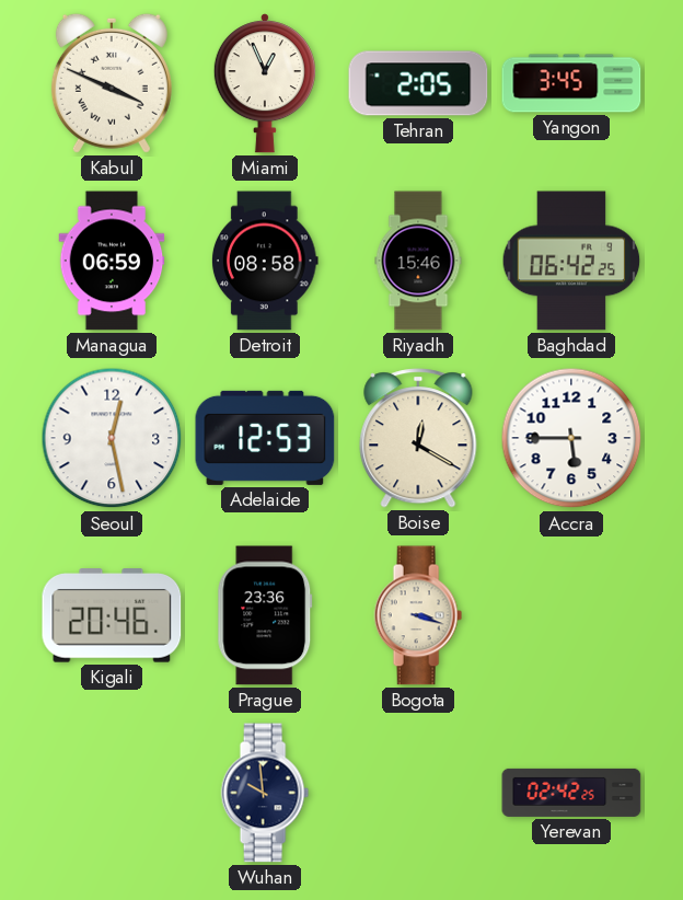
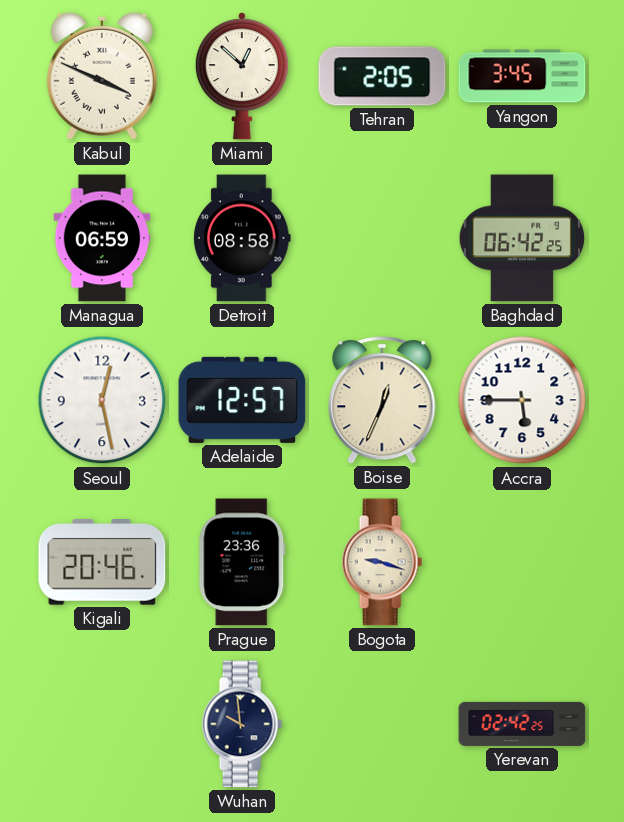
Miami: 12:56 -> 12:52
Riyadh: 15:46 -> none
Adelaide: 12:53 -> 12:57
Boise: 12:20 -> 12:34
Bogota: 3:18 -> 9:18
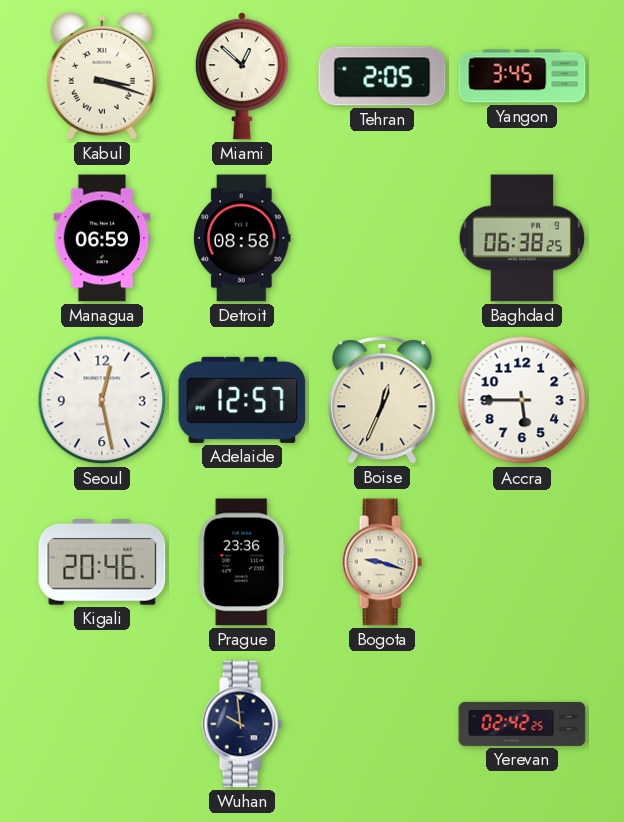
Kabul: 3:49 -> 3:18
Baghdad: 06:42 -> 06:38
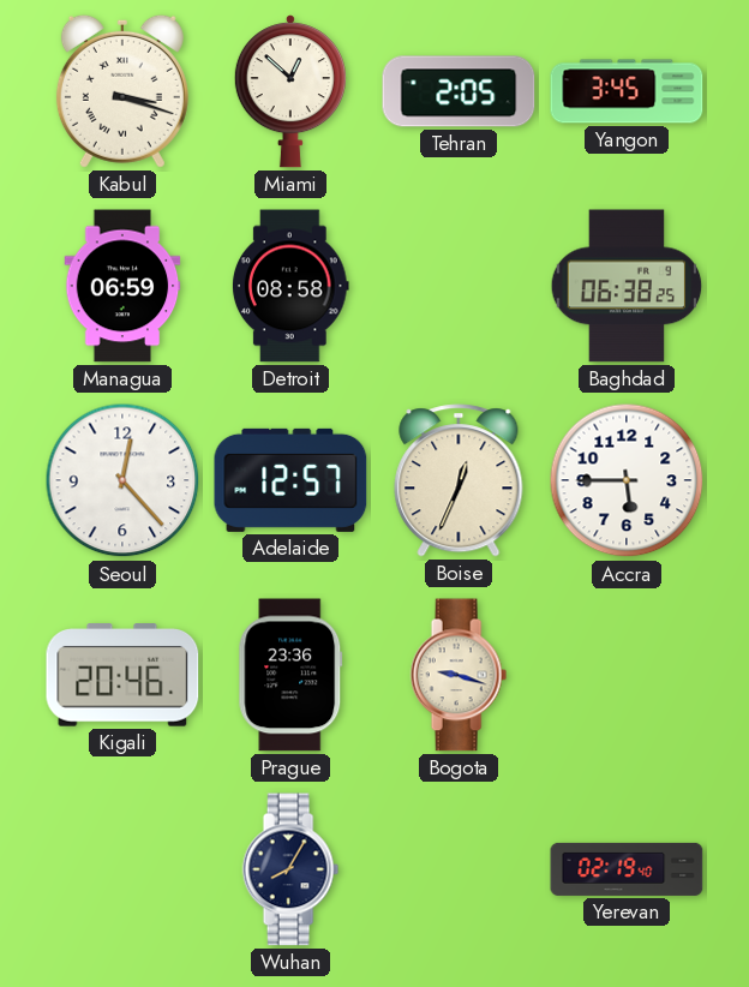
Seoul: 12:28 -> 12:23
Wuhan: 9:59 -> 8:05
Yerevan: 02:42 -> 02:19
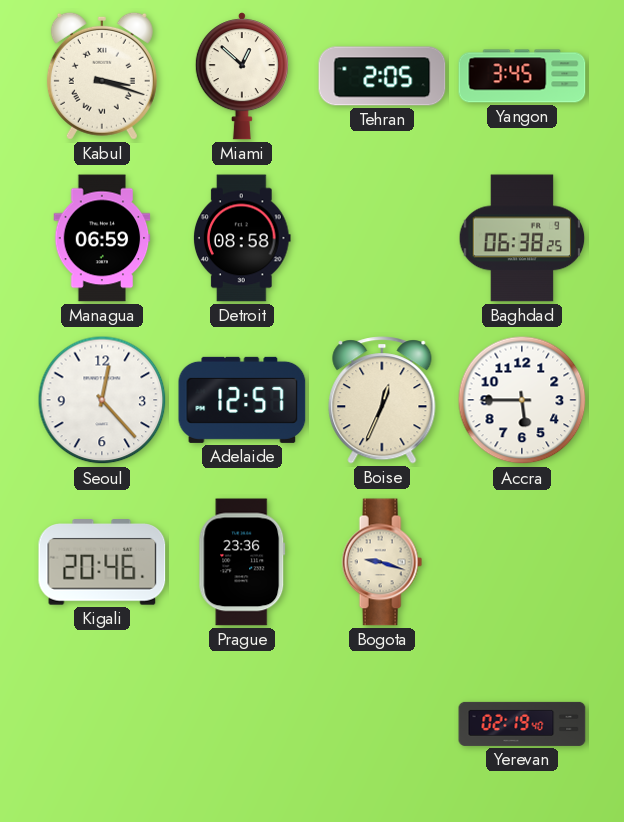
Wuhan: 8:05 -> none
